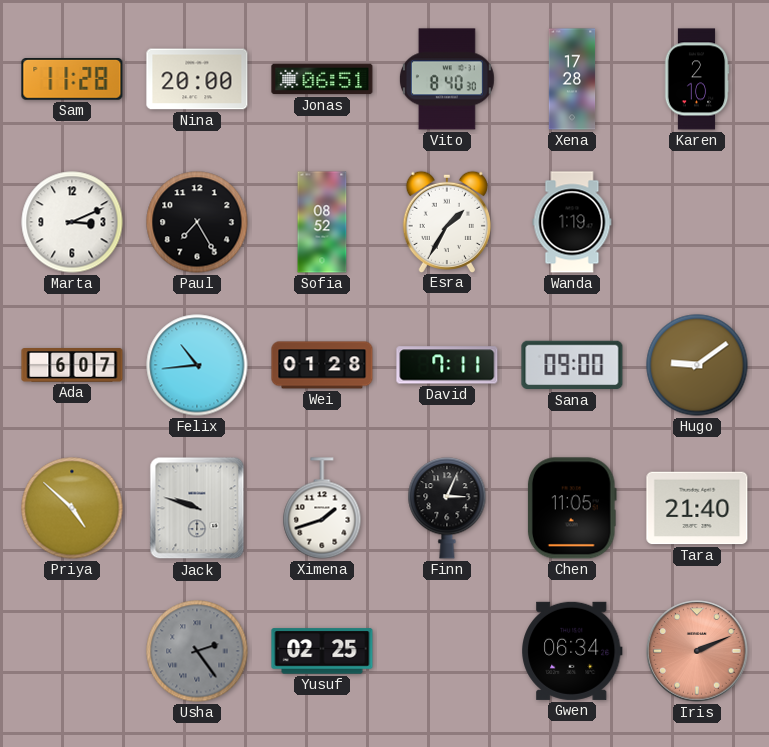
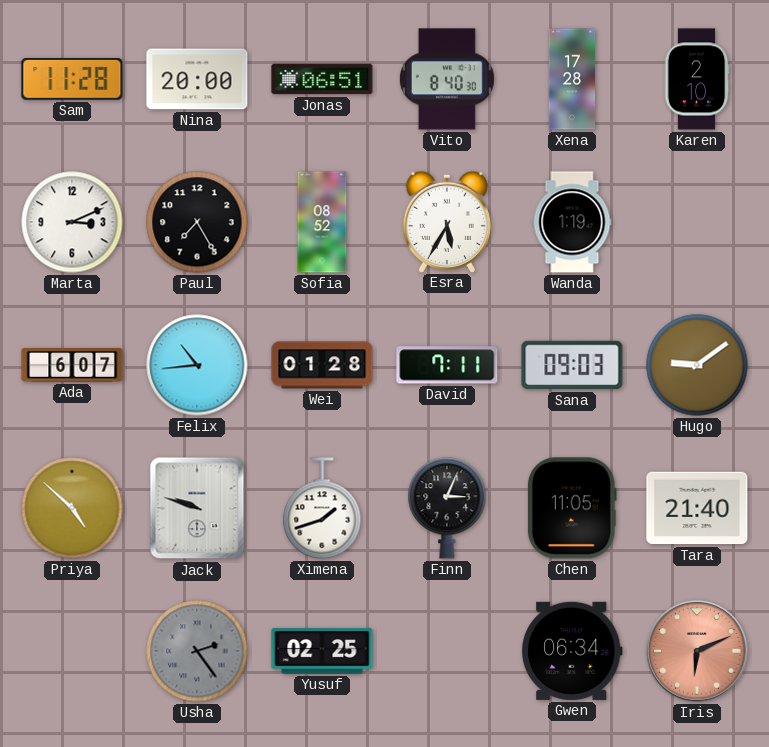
Esra: 1:35 -> 5:35
Sana: 09:00 -> 09:03
Iris: 2:11 -> 6:11
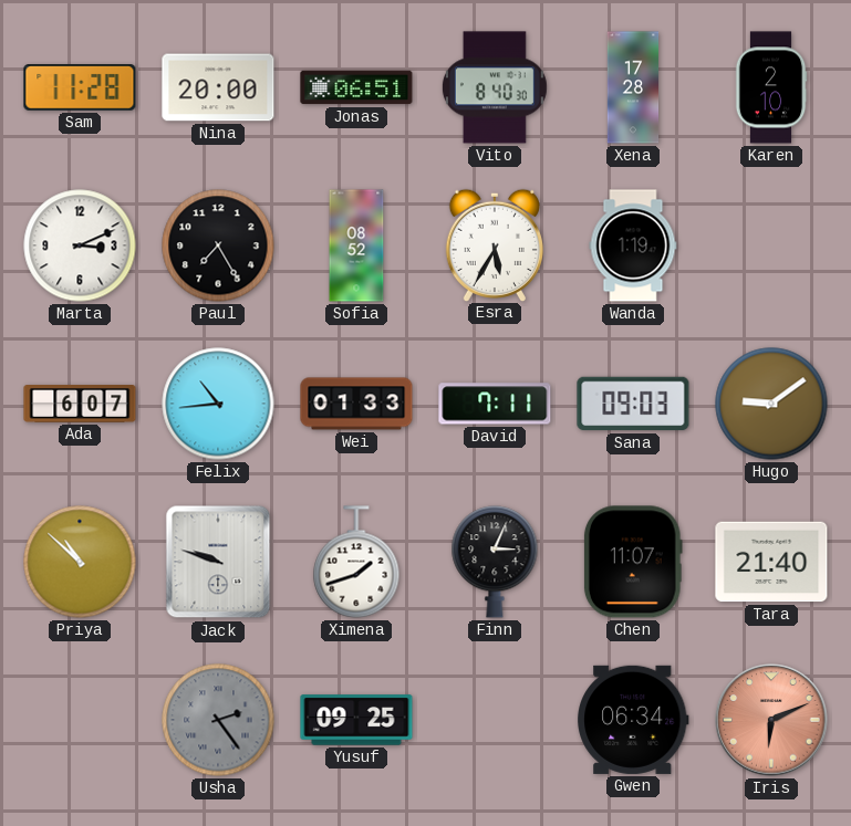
Wei: 01:28 -> 01:33
Priya: 4:52 -> 10:52
Chen: 11:05 -> 11:07
Yusuf: 02:25 -> 09:25
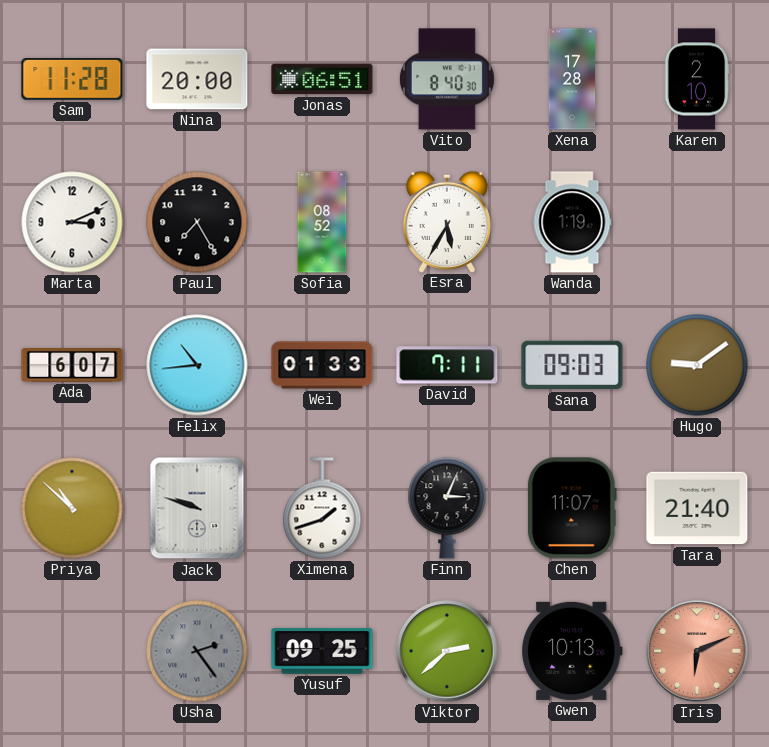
Viktor: none -> 2:38
Gwen: 06:34 -> 10:13
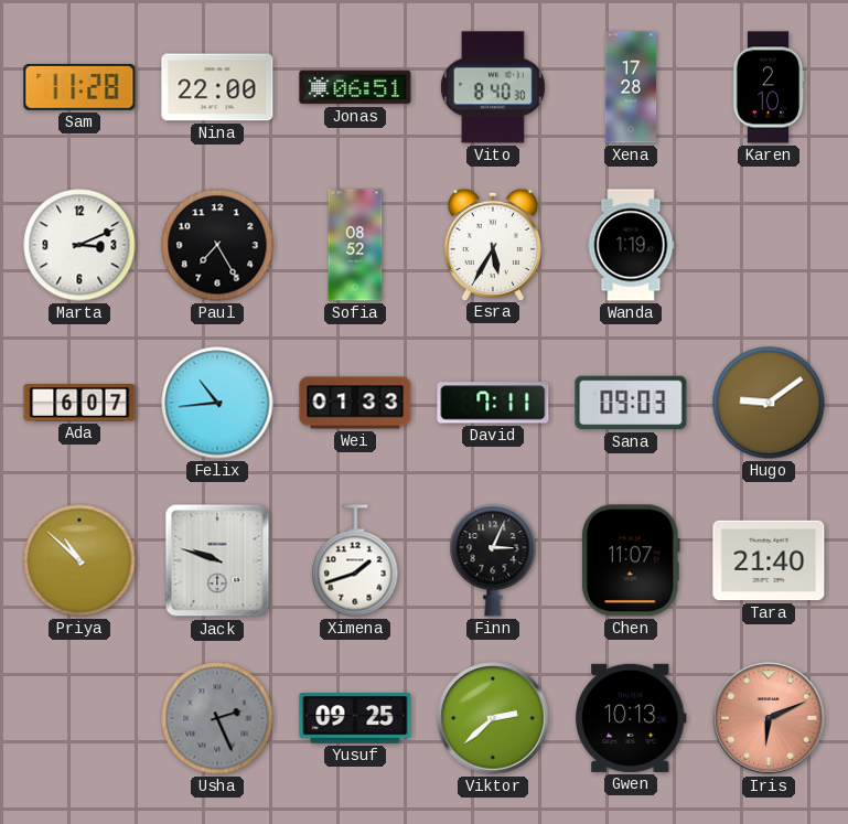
Nina: 20:00 -> 22:00
Usha: 2:24 -> 2:26
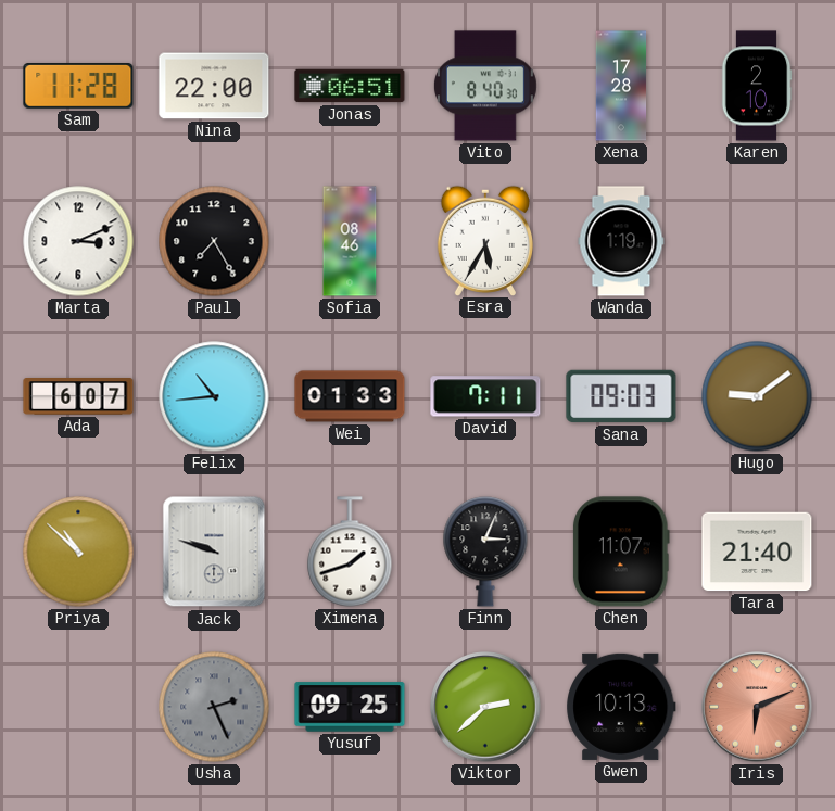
Sofia: 08:52 -> 08:46
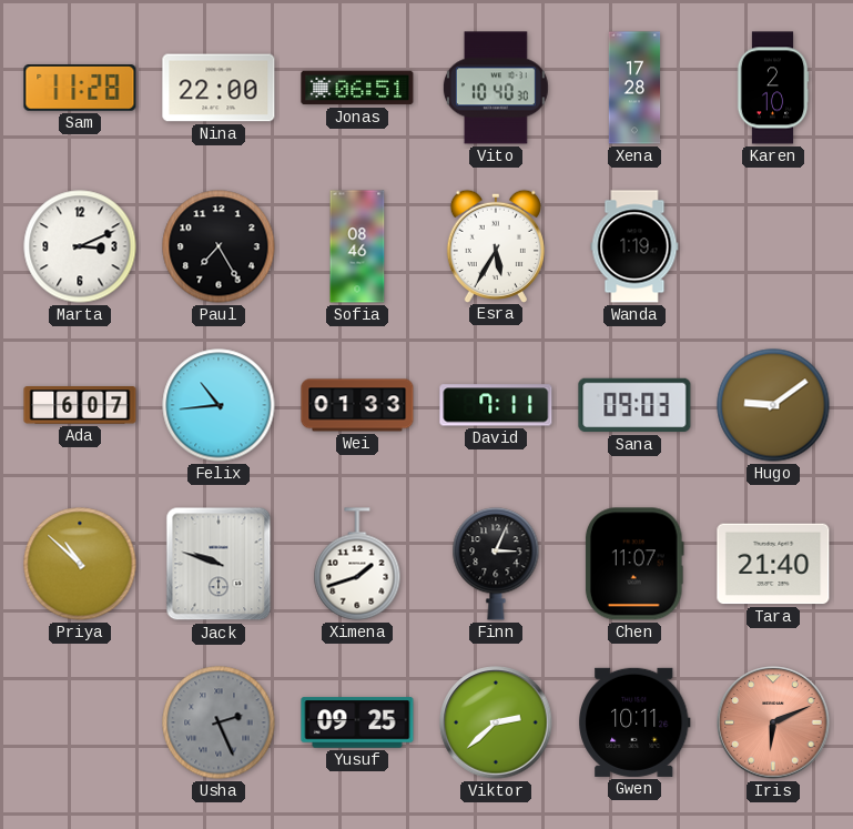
Vito: 8:40 -> 10:40
Gwen: 10:13 -> 10:11
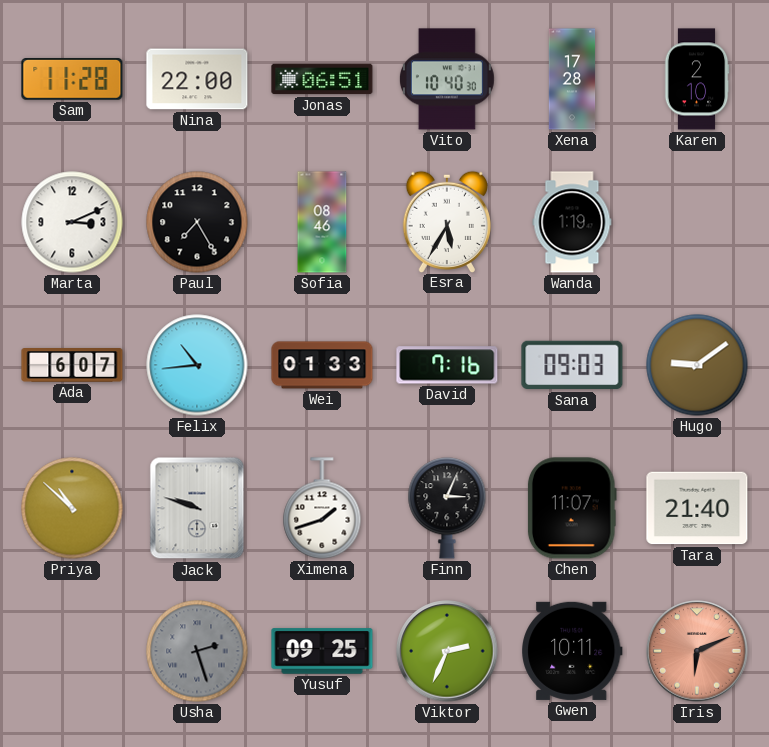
David: 7:11 -> 7:16
Usha: 2:26 -> 2:27
Viktor: 2:38 -> 2:34
